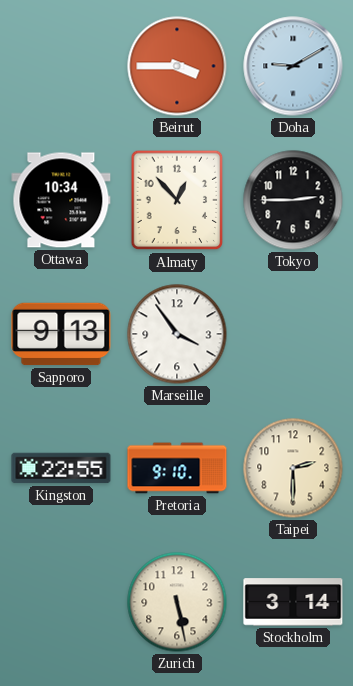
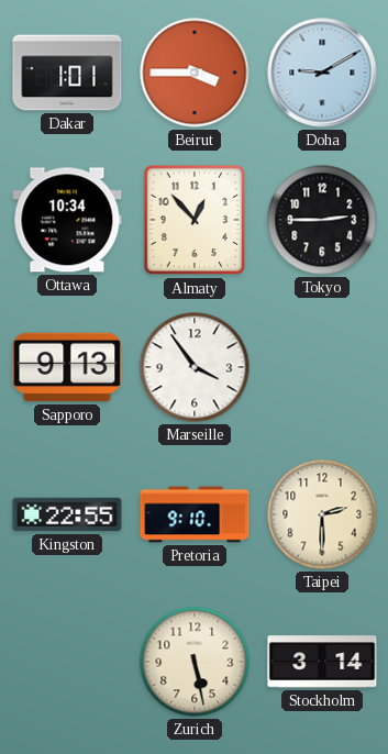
Dakar: none -> 1:01
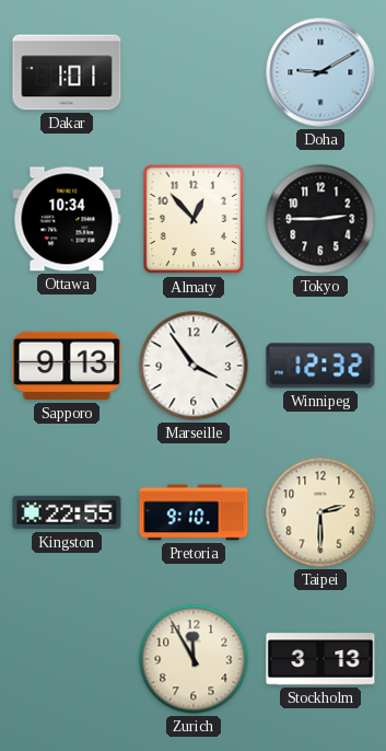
Beirut: 3:45 -> none
Winnipeg: none -> 12:32
Zurich: 5:28 -> 11:55
Stockholm: 3:14 -> 3:13
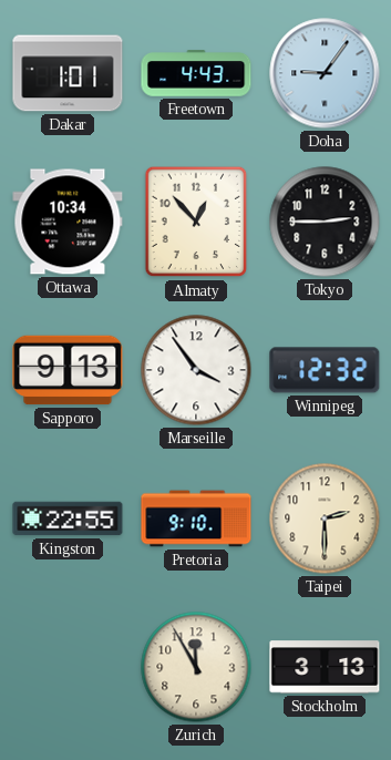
Freetown: none -> 4:43
Doha: 9:10 -> 9:06
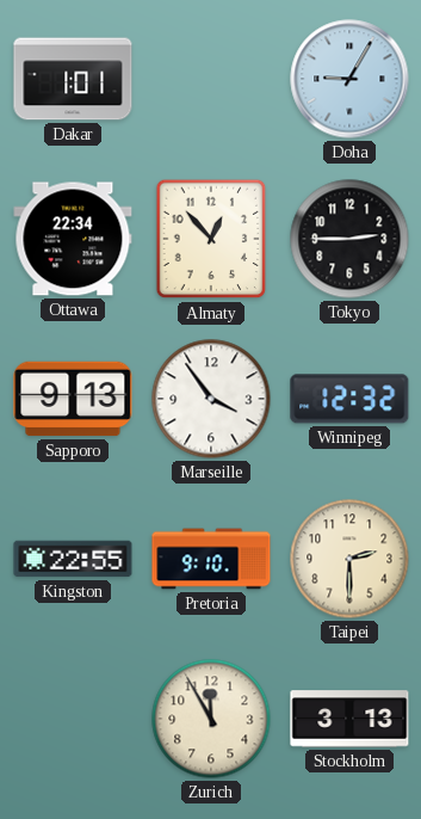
Freetown: 4:43 -> none
Doha: 9:06 -> 9:05
Ottawa: 10:34 -> 22:34
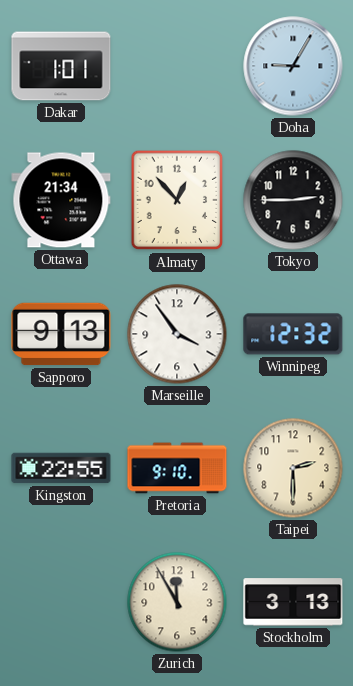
Ottawa: 22:34 -> 21:34
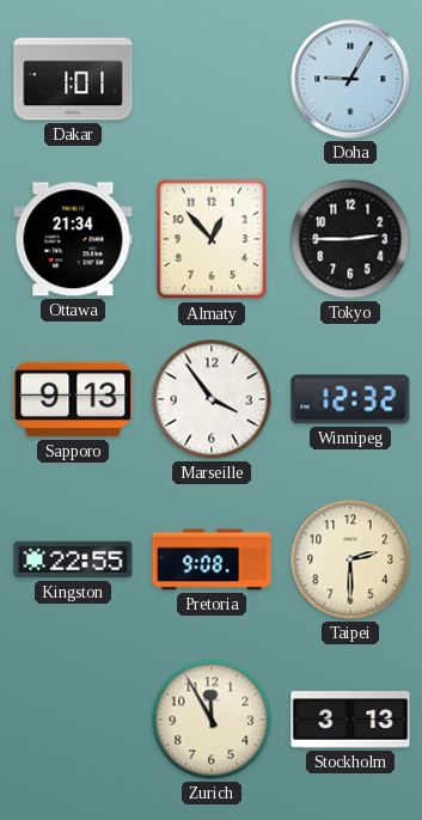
Pretoria: 9:10 -> 9:08
